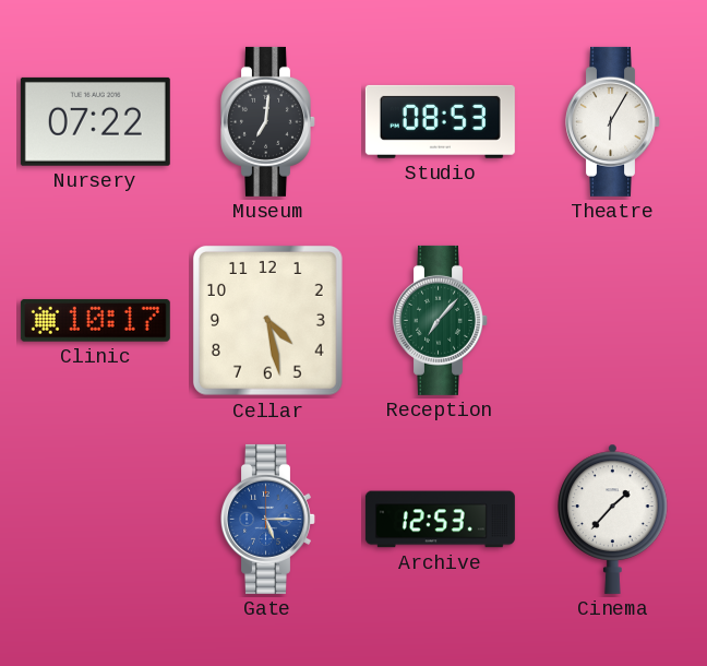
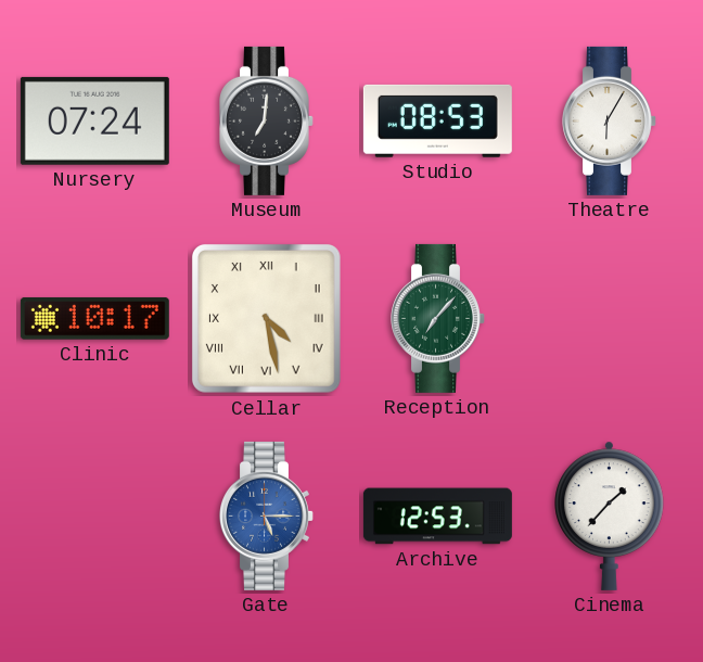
Nursery: 07:22 -> 07:24
Cellar numerals: Arabic -> Roman
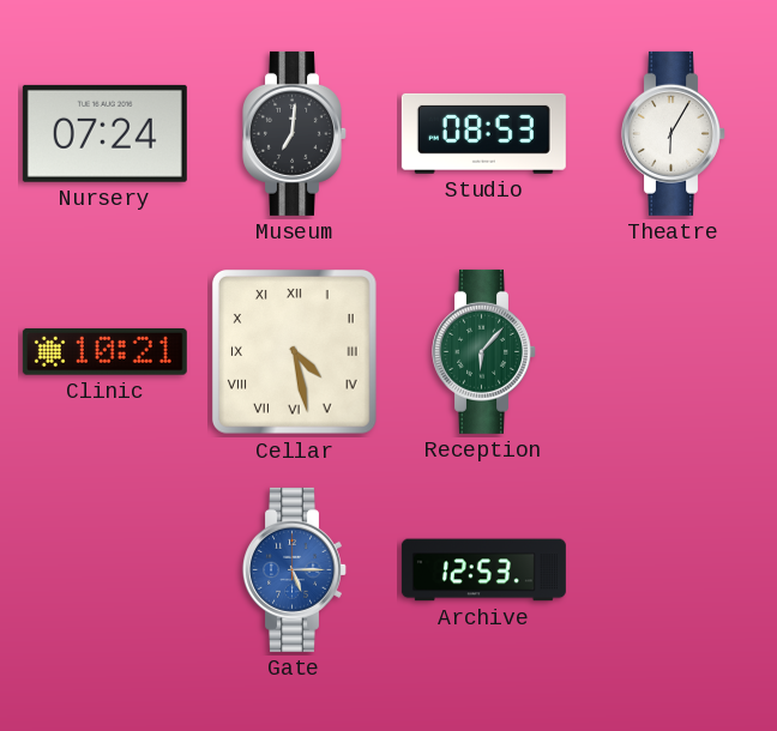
Clinic: 10:17 -> 10:21
Reception: 7:07 -> 6:07
Cinema: 1:37 -> none
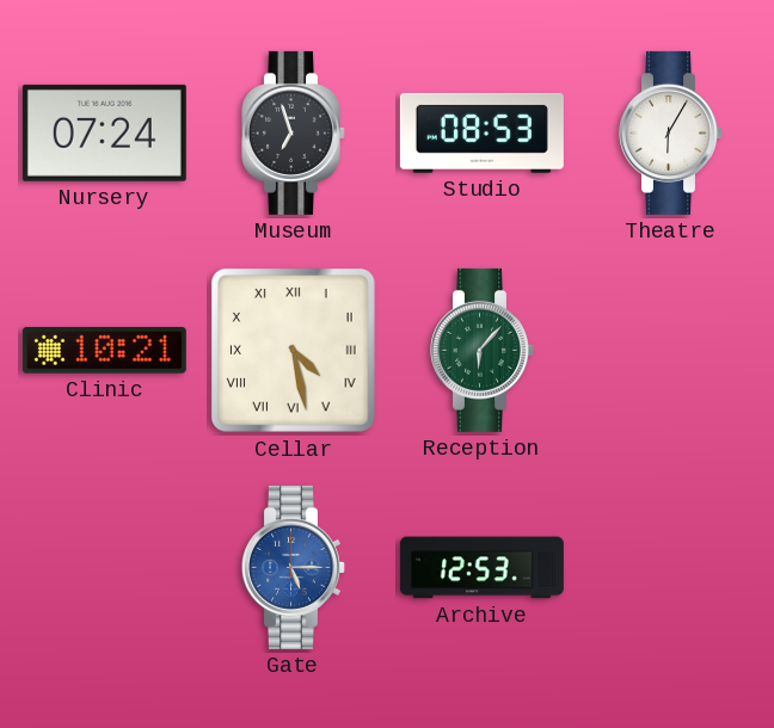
Museum: 7:01 -> 6:57
